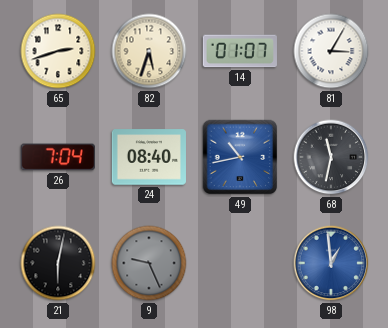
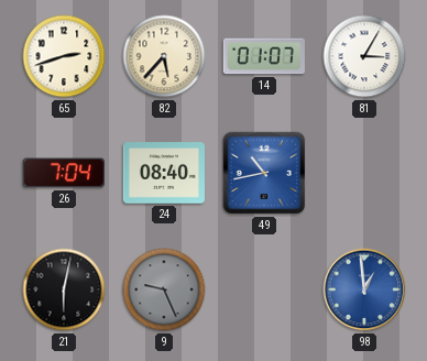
82: 5:33 -> 5:37
68: 11:32 -> none
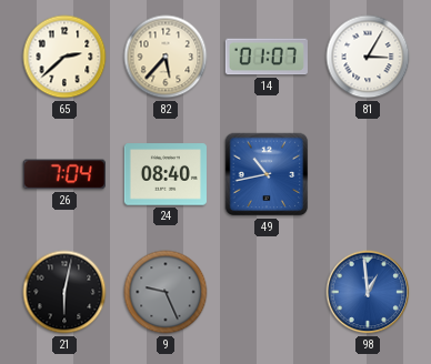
65: 2:42 -> 2:38
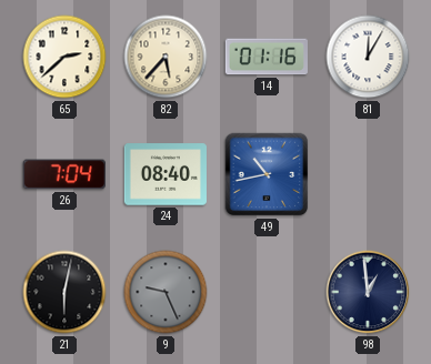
14: 01:07 -> 01:16
81: 3:05 -> 12:05
98 dial: blue -> navy
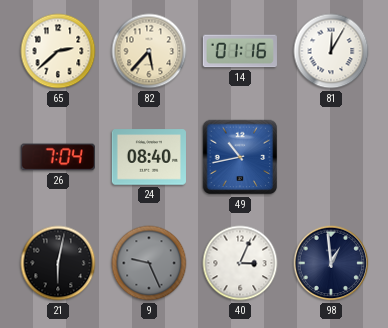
40: none -> 3:04
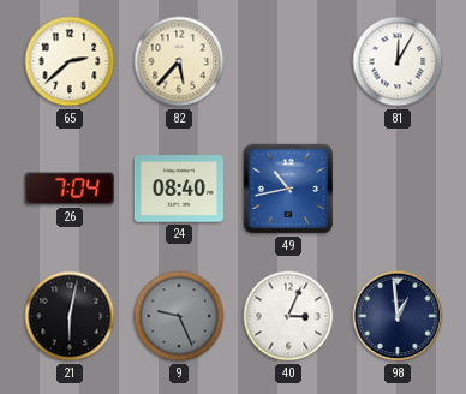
14: 01:16 -> none
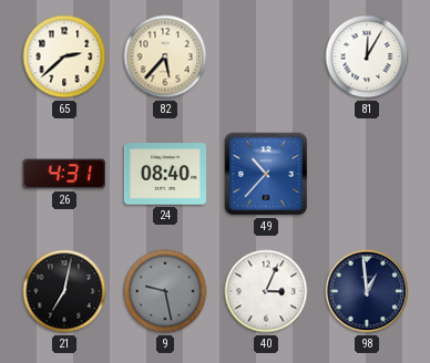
26: 7:04 -> 4:31
49: 10:43 -> 10:37
21: 6:02 -> 7:02
9: 9:26 -> 9:28
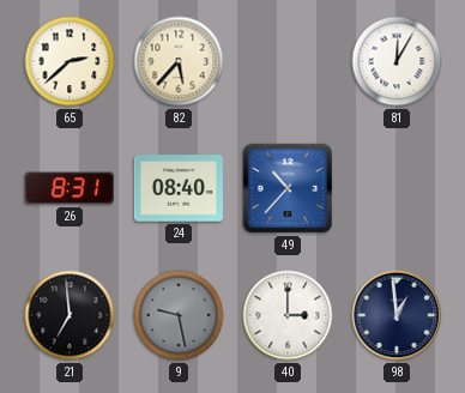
26: 4:31 -> 8:31
21: 7:02 -> 6:59
40: 3:04 -> 3:00
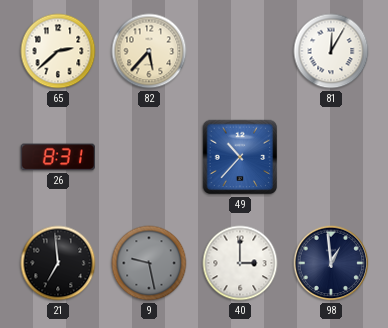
24: 08:40 -> none
